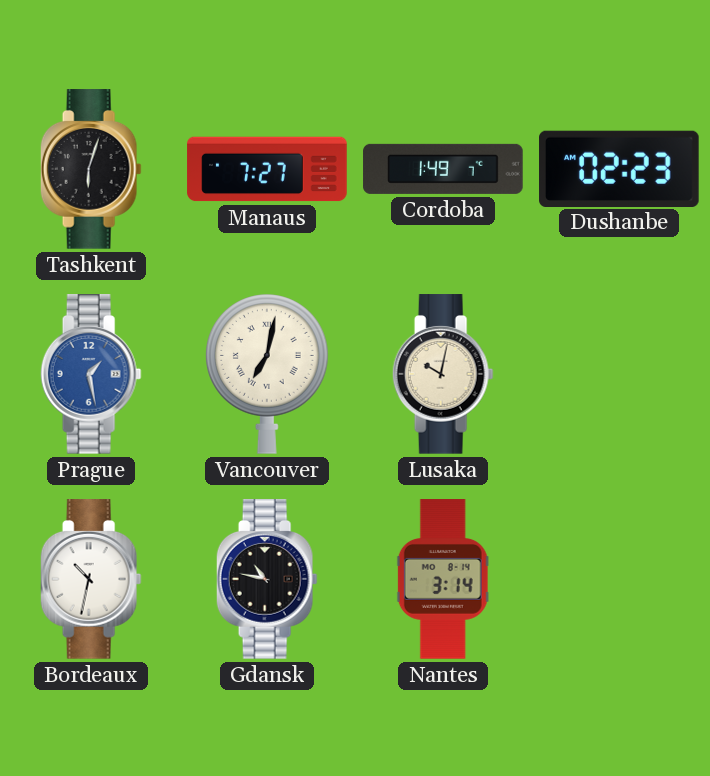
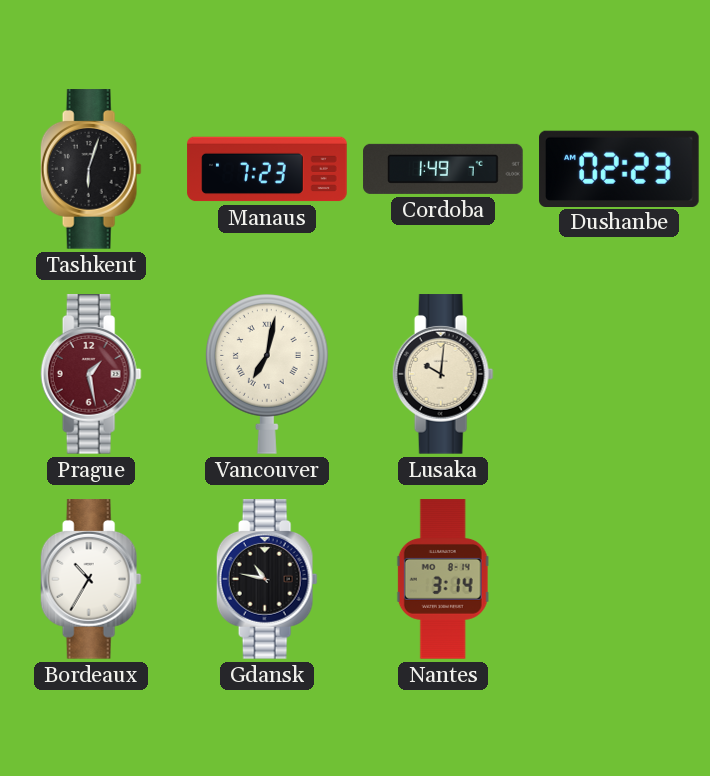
Manaus: 7:27 -> 7:23
Prague dial: blue -> burgundy
Lusaka: 10:02 -> 10:01
Bordeaux: 10:32 -> 10:35
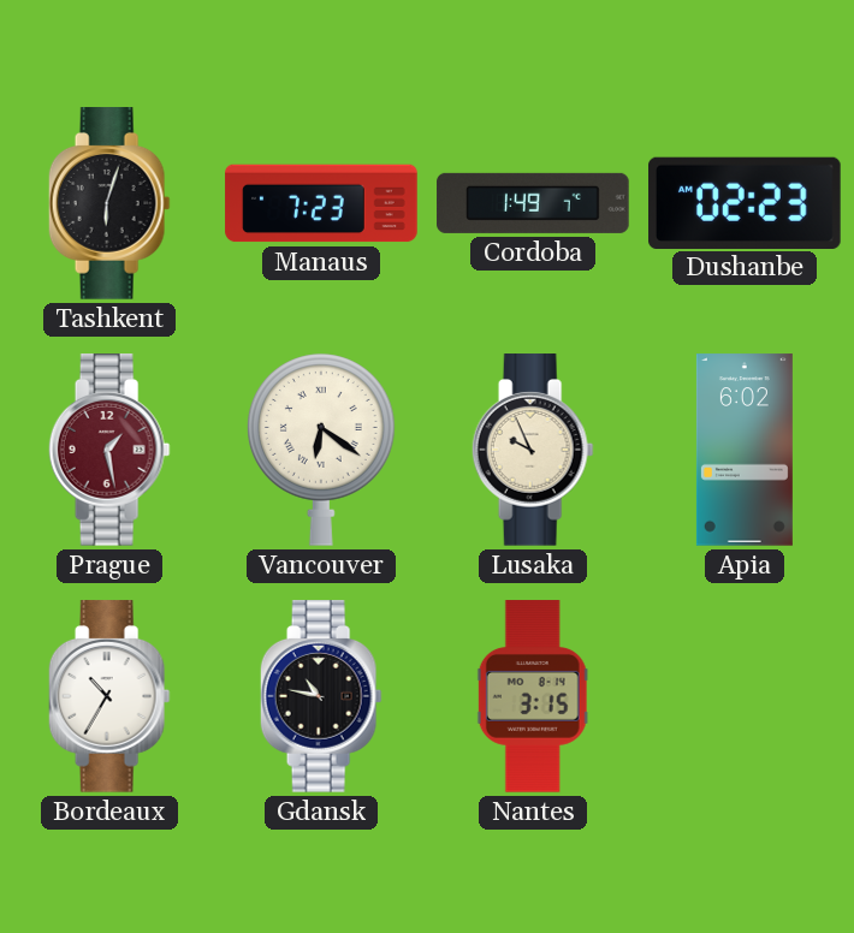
Vancouver: 7:02 -> 6:21
Lusaka: 10:01 -> 9:56
Apia: none -> 6:02
Nantes: 3:14 -> 3:15
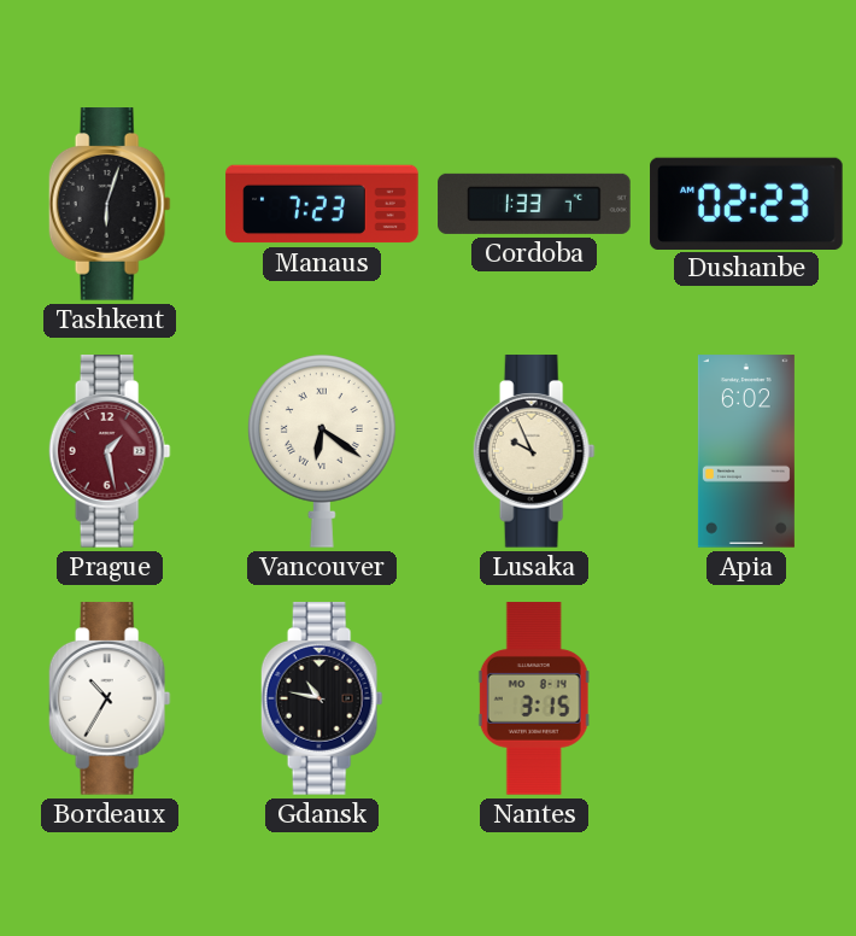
Cordoba: 1:49 -> 1:33
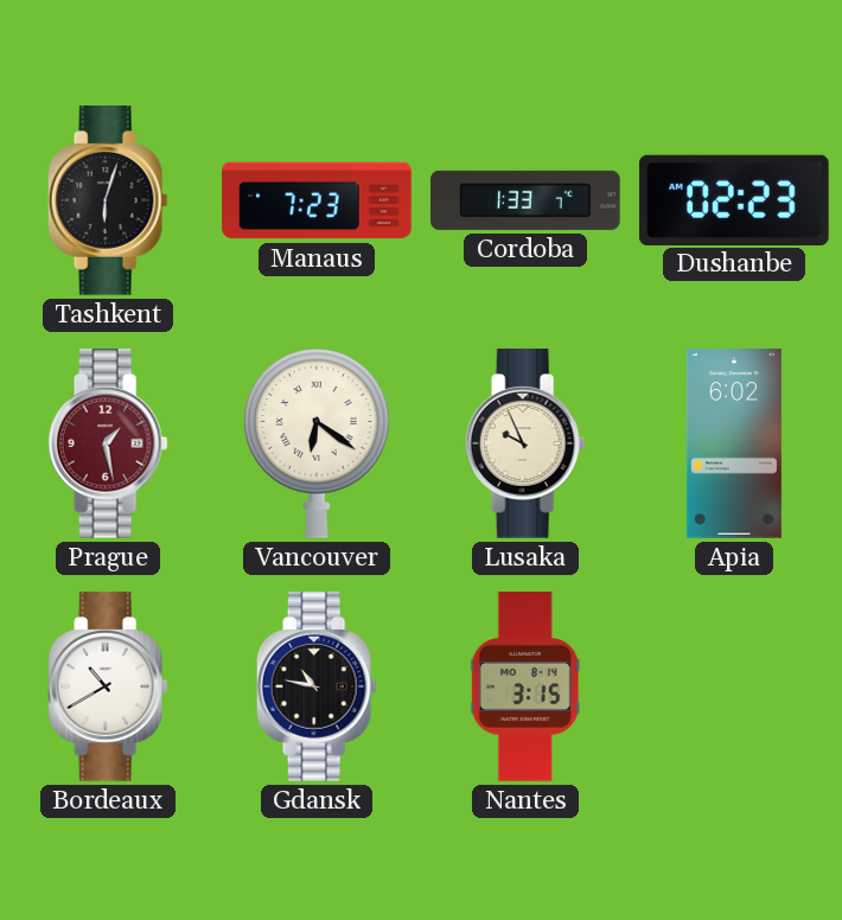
Bordeaux: 10:35 -> 10:40
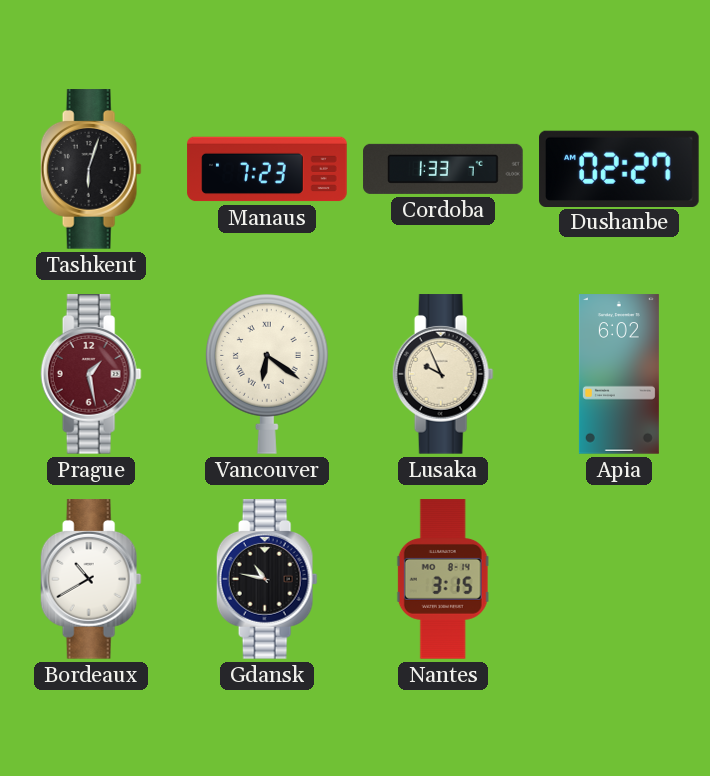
Dushanbe: 02:23 -> 02:27
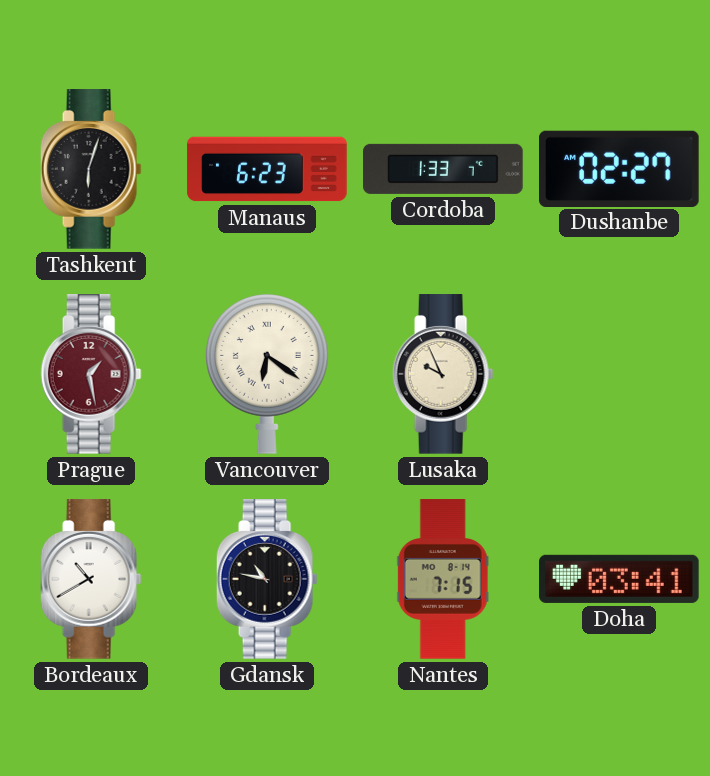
Manaus: 7:23 -> 6:23
Apia: 6:02 -> none
Nantes: 3:15 -> 7:15
Doha: none -> 03:41
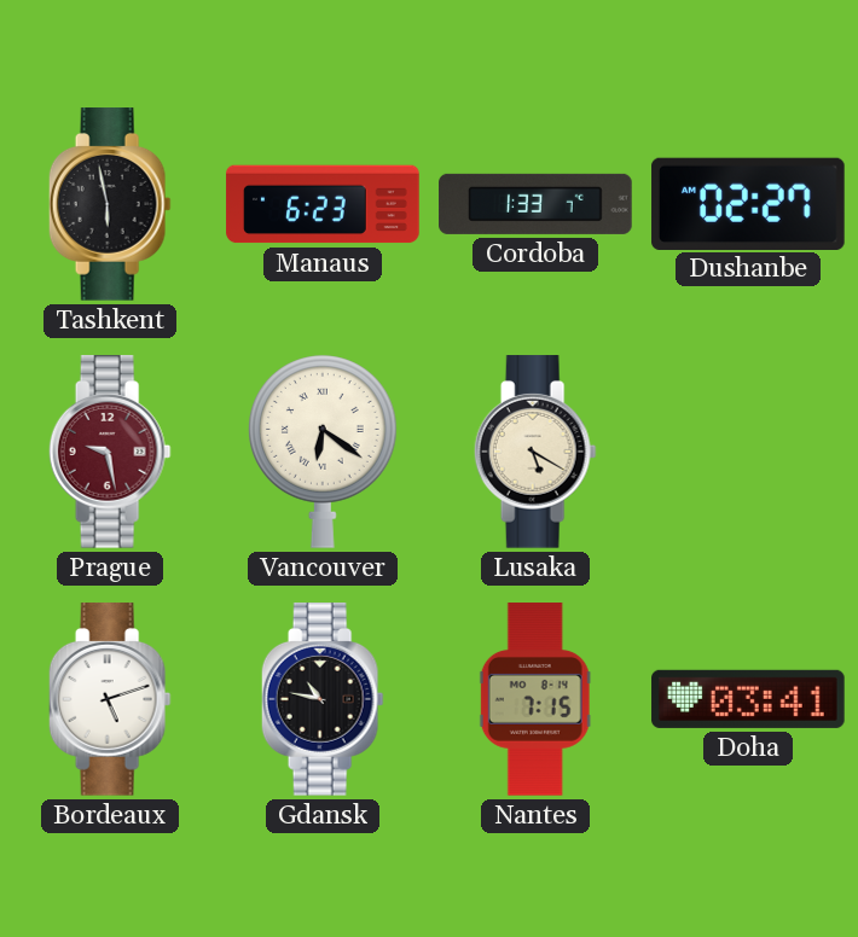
Tashkent: 6:03 -> 5:58
Prague: 1:28 -> 9:28
Lusaka: 9:56 -> 5:20
Bordeaux: 10:40 -> 5:12
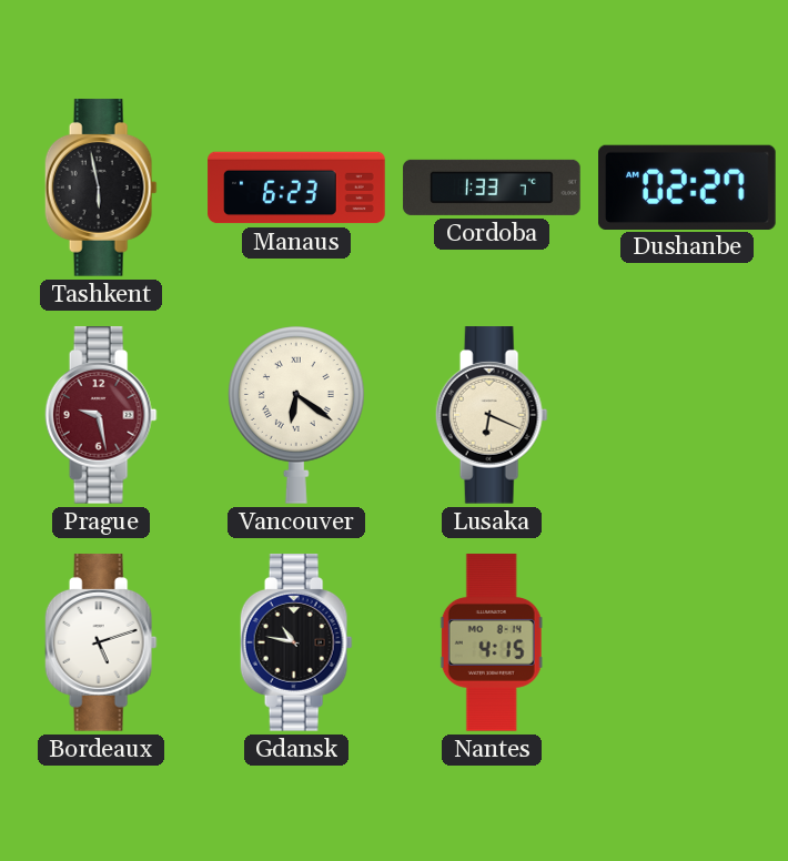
Lusaka: 5:20 -> 6:19
Nantes: 7:15 -> 4:15
Doha: 03:41 -> none
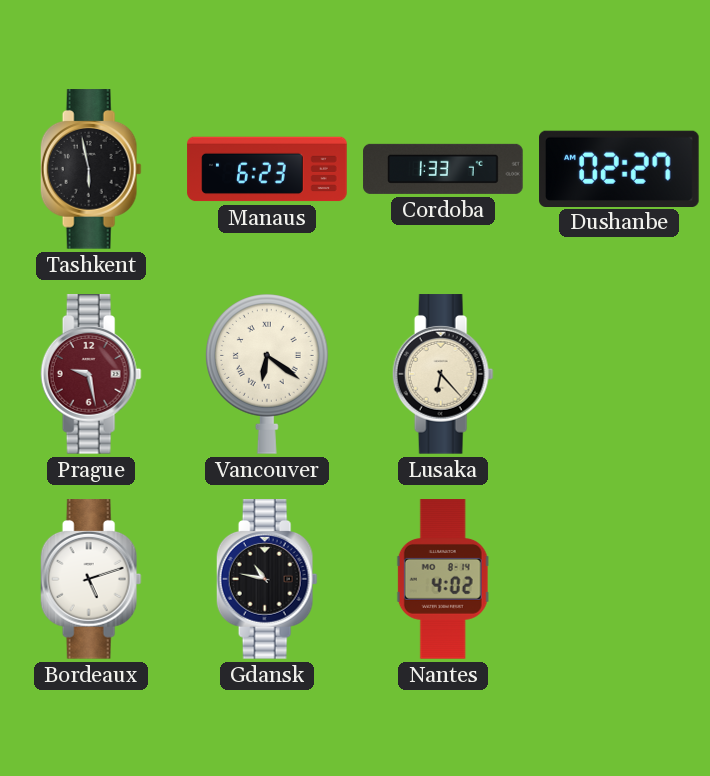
Lusaka: 6:19 -> 6:23
Nantes: 4:15 -> 4:02
